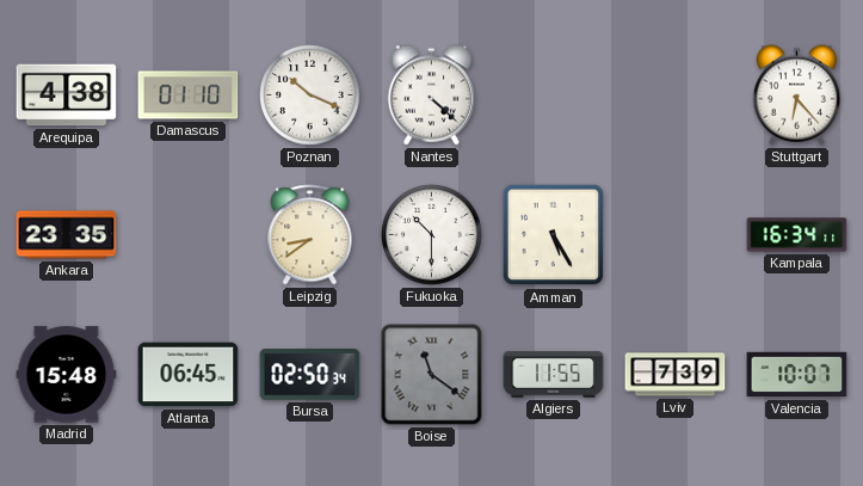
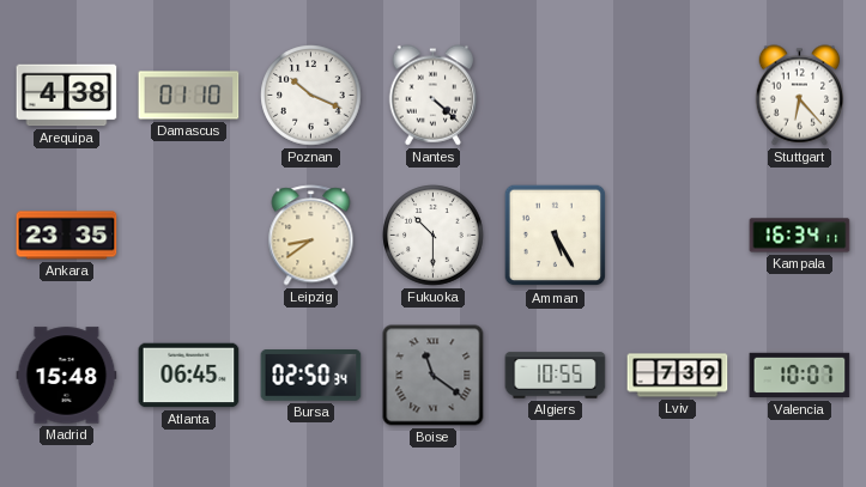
Algiers: 11:55 -> 10:55
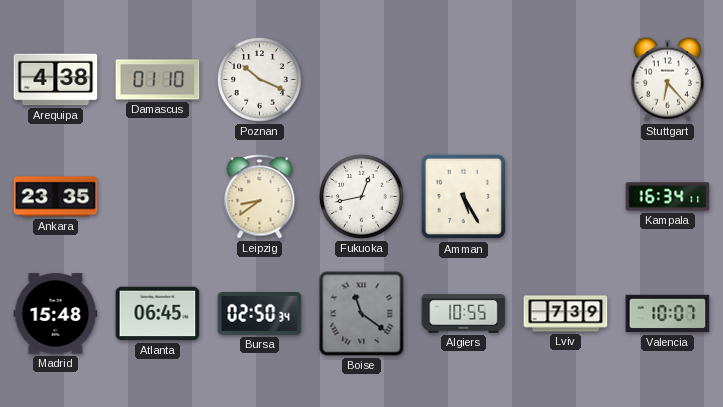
Nantes: 4:22 -> none
Fukuoka: 10:30 -> 12:43
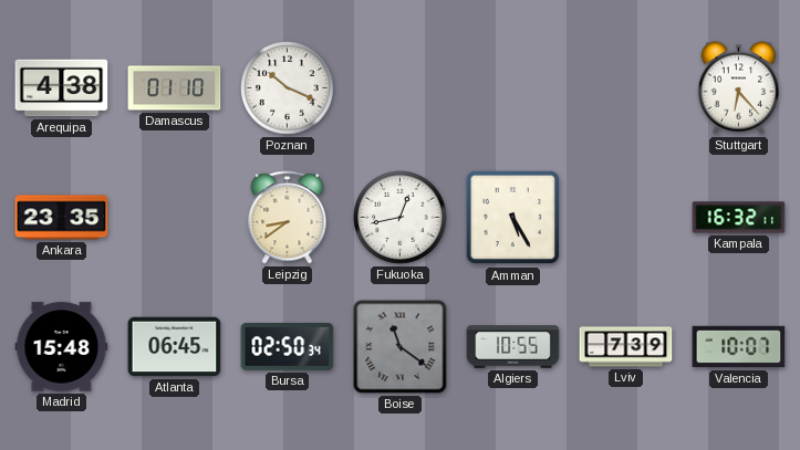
Kampala: 16:34 -> 16:32
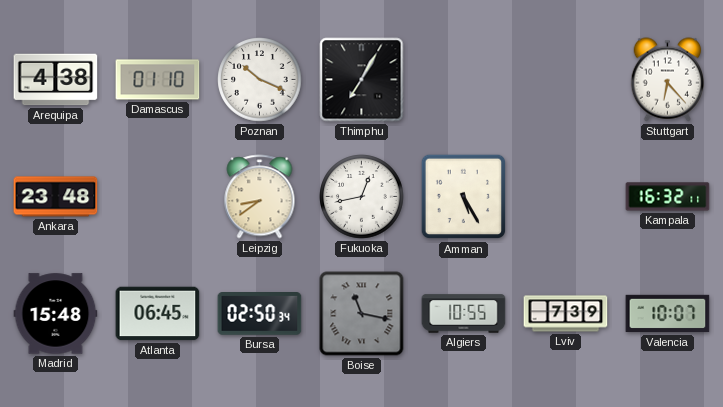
Thimphu: none -> 7:05
Ankara: 23:35 -> 23:48
Boise: 11:21 -> 11:17
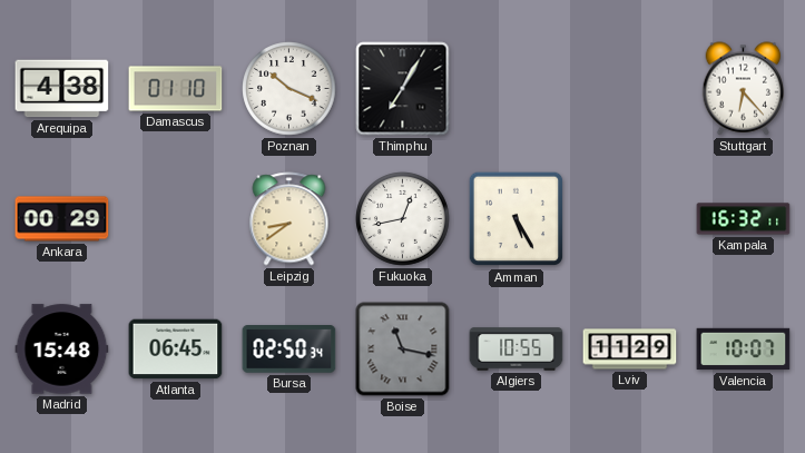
Ankara: 23:48 -> 00:29
Lviv: 7:39 -> 11:29
